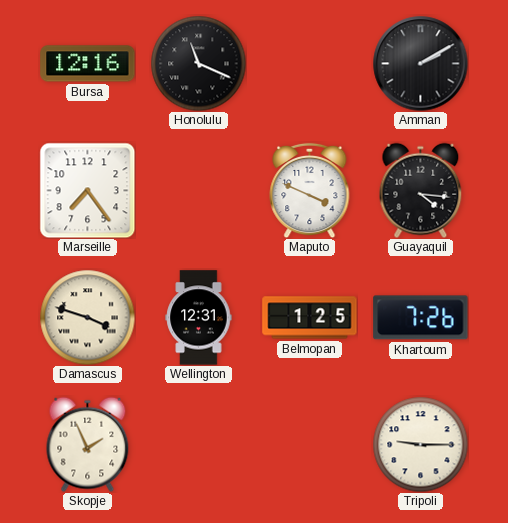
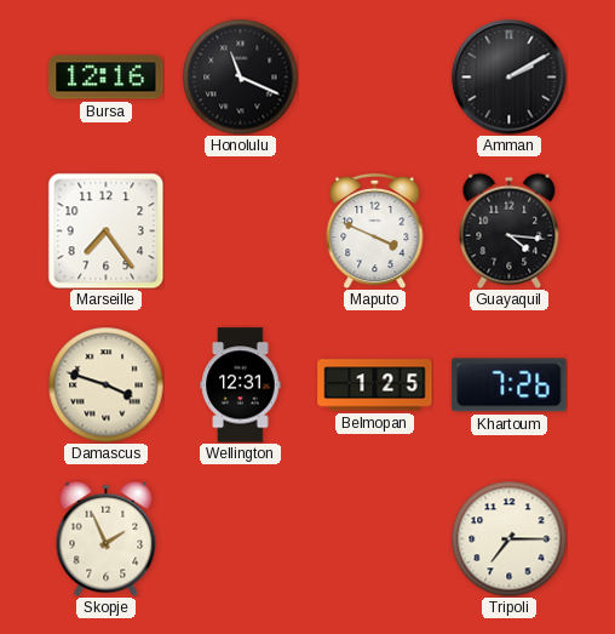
Tripoli: 9:15 -> 7:15
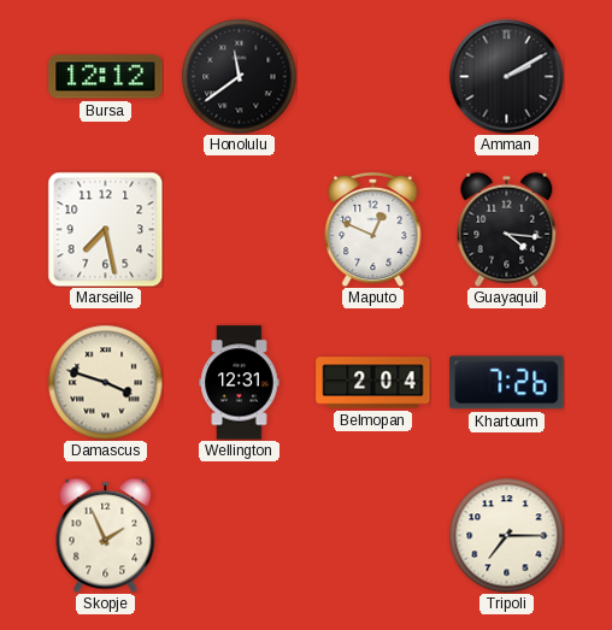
Bursa: 12:16 -> 12:12
Honolulu: 11:19 -> 11:39
Marseille: 7:24 -> 7:28
Maputo: 3:49 -> 12:49
Belmopan: 1:25 -> 2:04
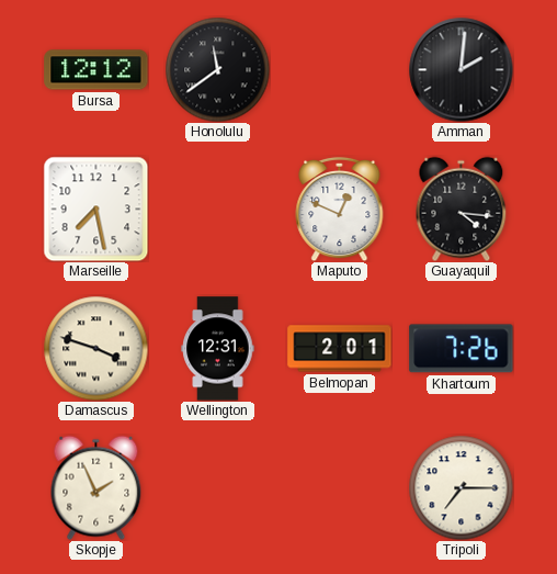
Amman: 2:10 -> 2:01
Belmopan: 2:04 -> 2:01
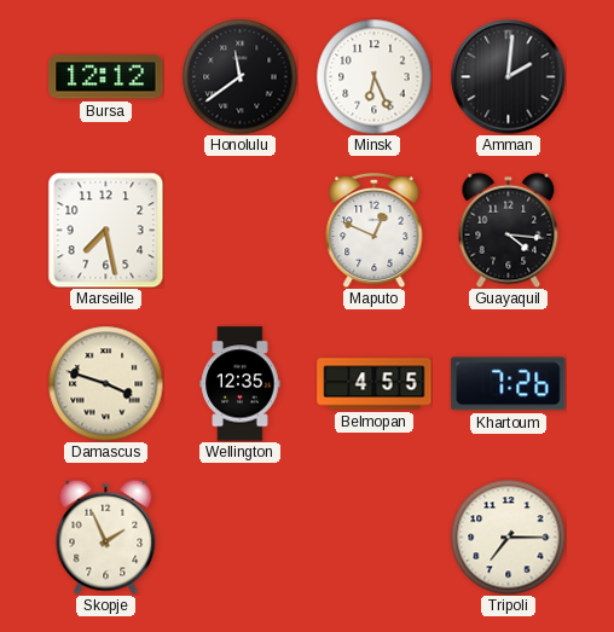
Minsk: none -> 6:26
Wellington: 12:31 -> 12:35
Belmopan: 2:01 -> 4:55
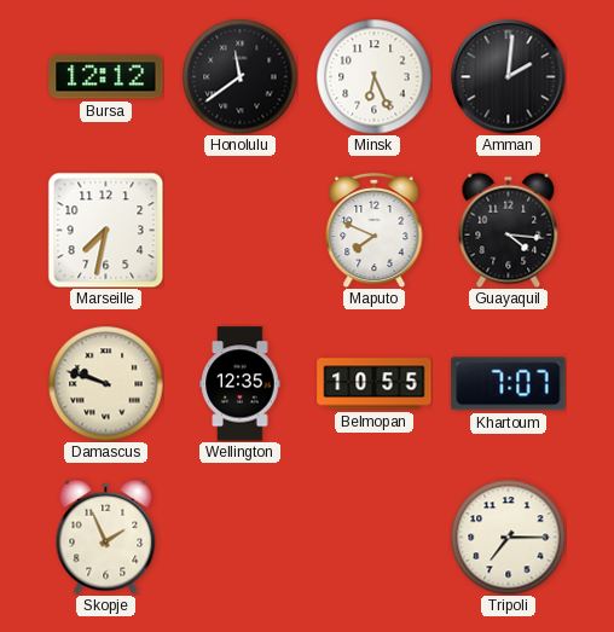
Marseille: 7:28 -> 7:32
Maputo: 12:49 -> 7:49
Damascus: 3:48 -> 9:48
Belmopan: 4:55 -> 10:55
Khartoum: 7:26 -> 7:07
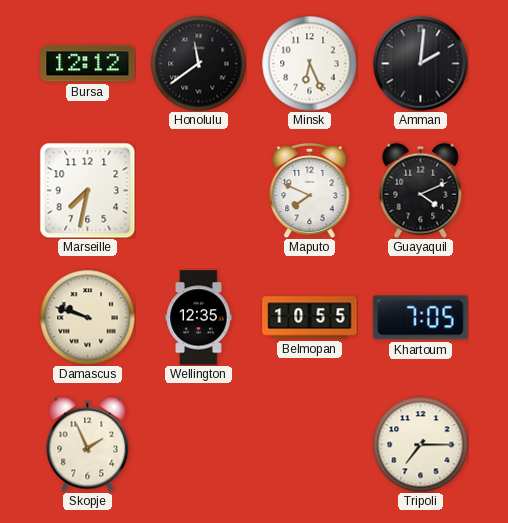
Guayaquil: 4:16 -> 4:11
Khartoum: 7:07 -> 7:05
